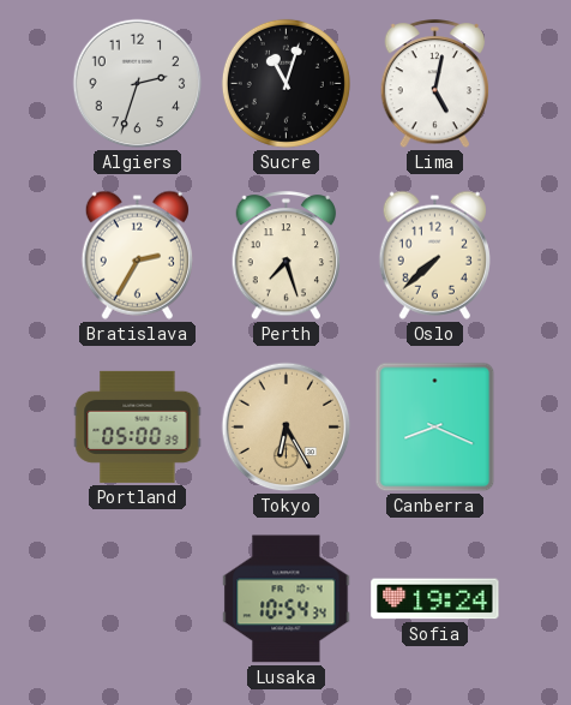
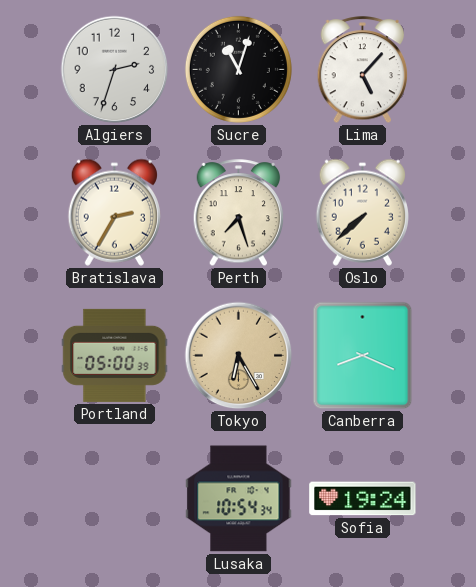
Lima: 5:02 -> 5:07
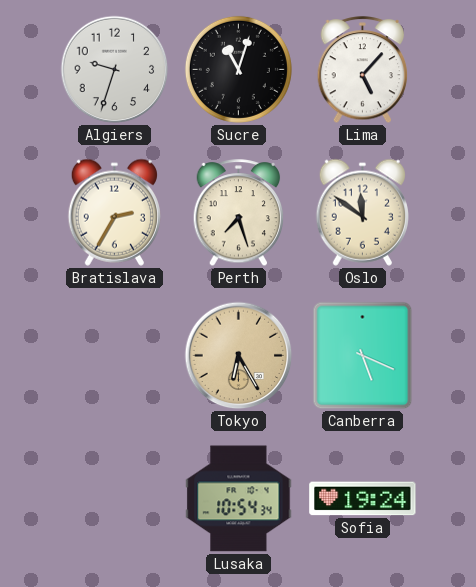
Algiers: 2:33 -> 9:33
Oslo: 7:38 -> 11:51
Portland: 05:00 -> none
Canberra: 8:19 -> 5:19
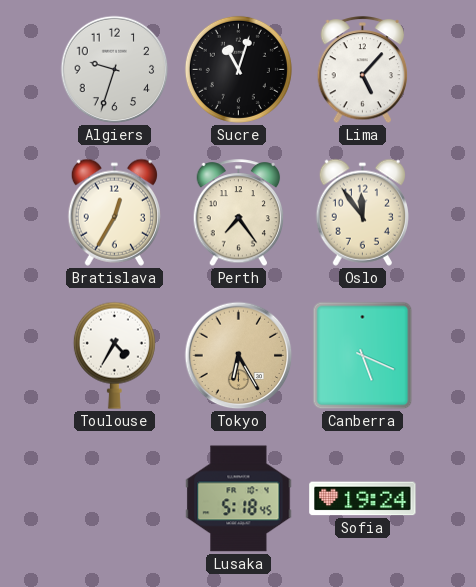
Bratislava: 2:35 -> 12:35
Perth: 7:27 -> 7:24
Oslo: 11:51 -> 11:54
Toulouse: none -> 4:35
Lusaka: 10:54 -> 5:18
